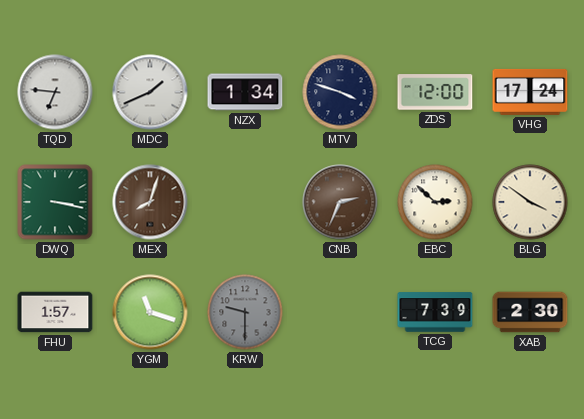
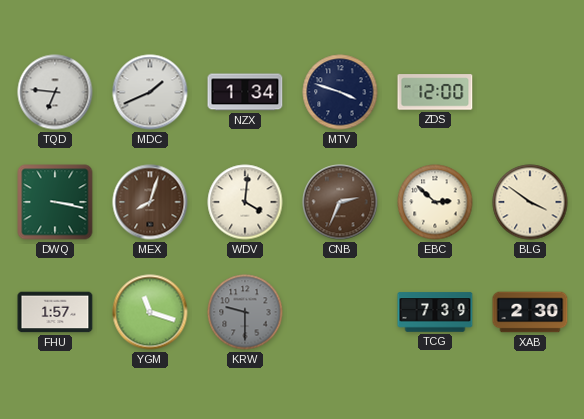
VHG: 17:24 -> none
WDV: none -> 4:01
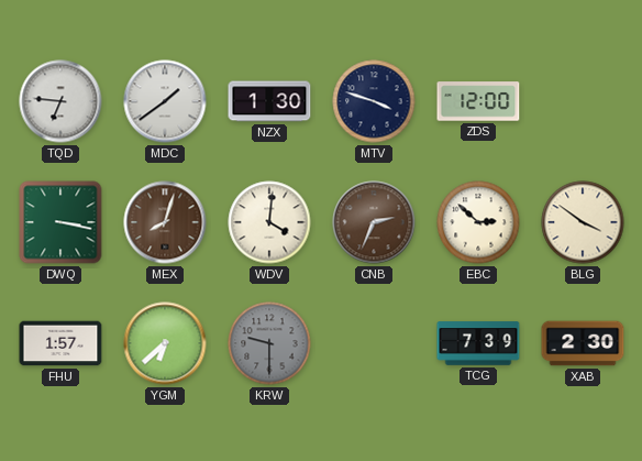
MDC: 1:41 -> 1:39
NZX: 1:34 -> 1:30
YGM: 11:18 -> 6:38
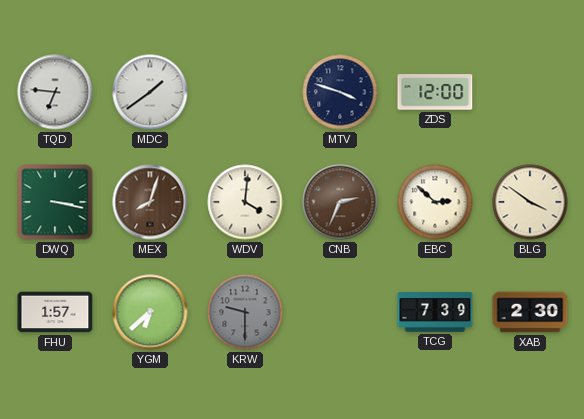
NZX: 1:30 -> none
